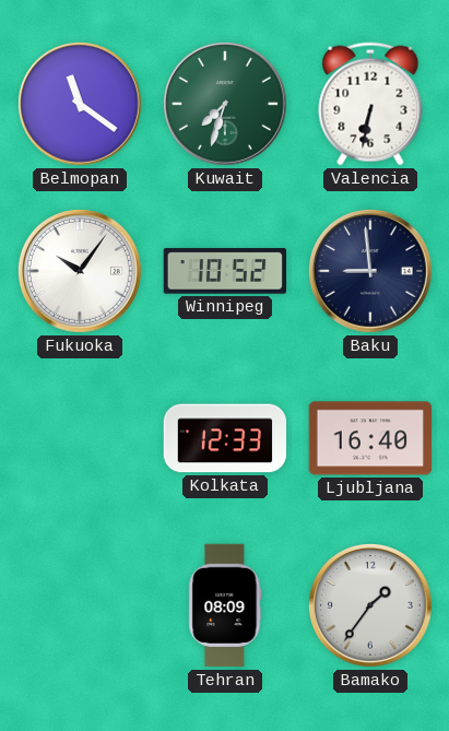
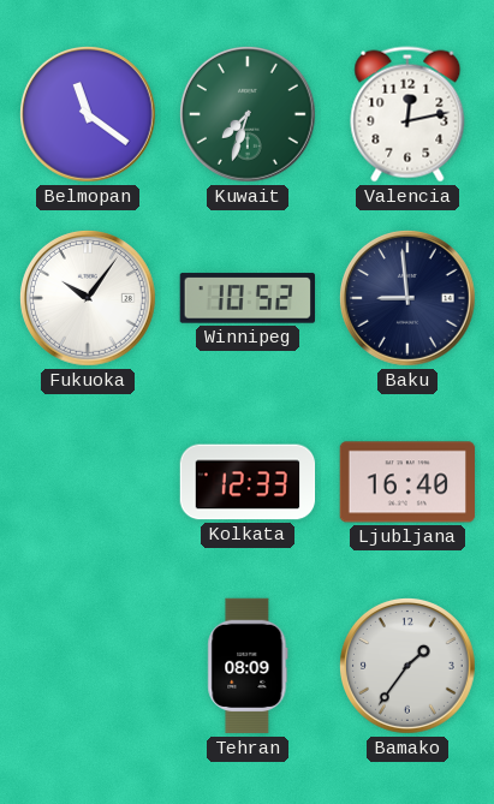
Valencia: 6:32 -> 12:13
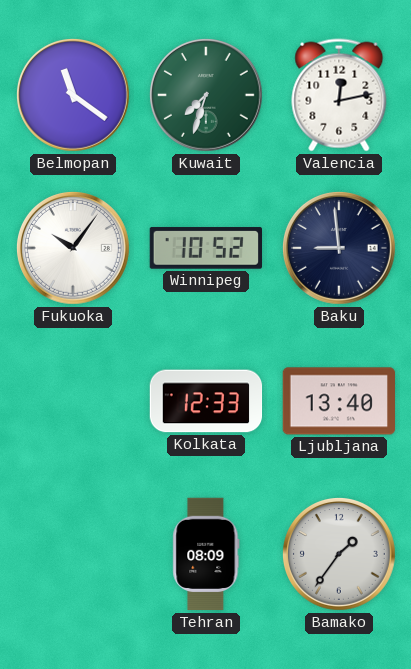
Ljubljana: 16:40 -> 13:40
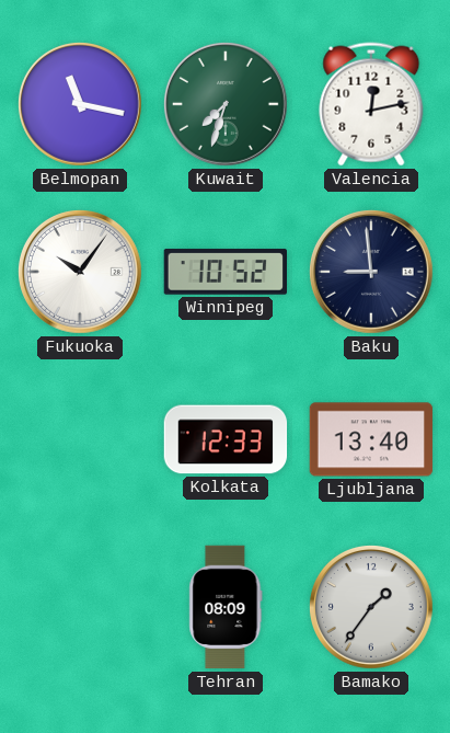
Belmopan: 11:21 -> 11:17
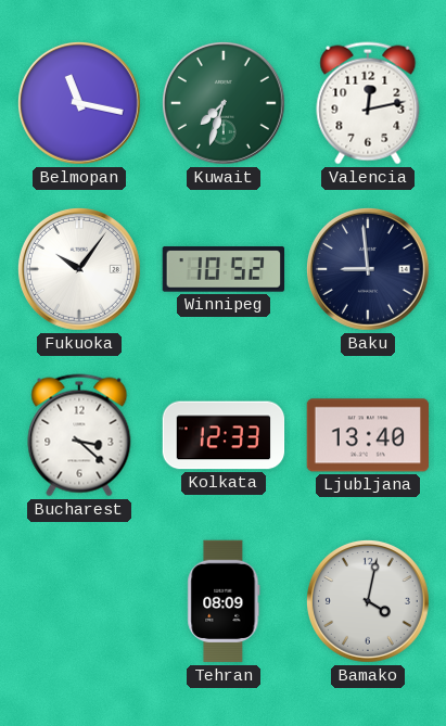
Bucharest: none -> 3:22
Bamako: 1:36 -> 4:02
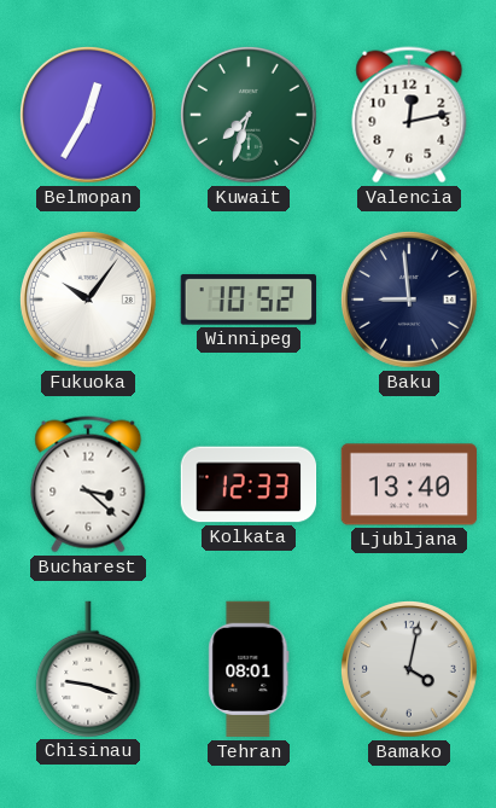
Belmopan: 11:17 -> 12:35
Chisinau: none -> 9:18
Tehran: 08:09 -> 08:01
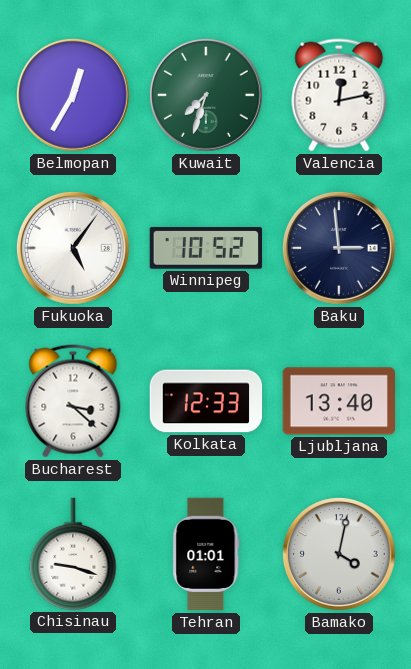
Fukuoka: 10:06 -> 5:06
Baku: 8:59 -> 2:59
Tehran: 08:01 -> 01:01
